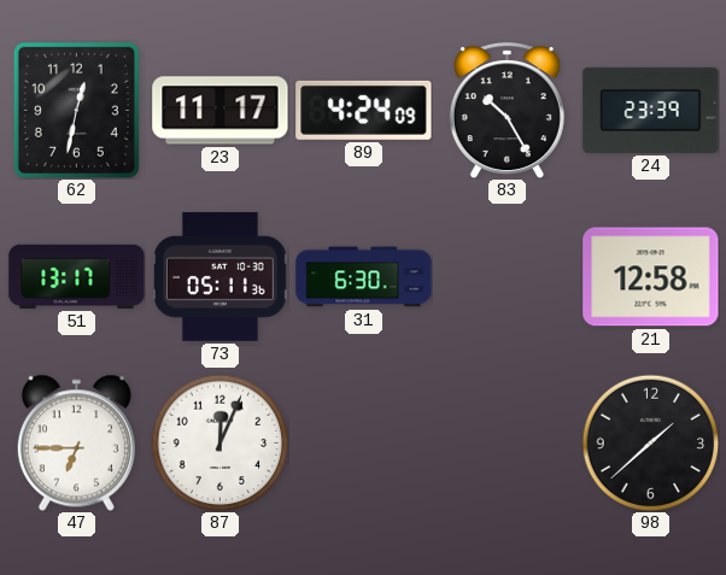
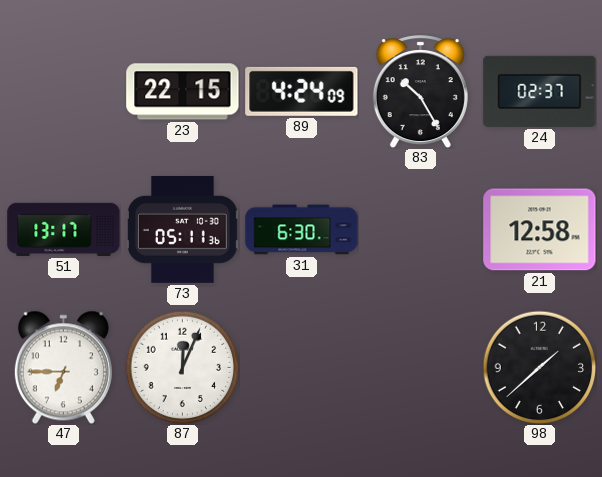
62: 12:32 -> none
23: 11:17 -> 22:15
24: 23:39 -> 02:37
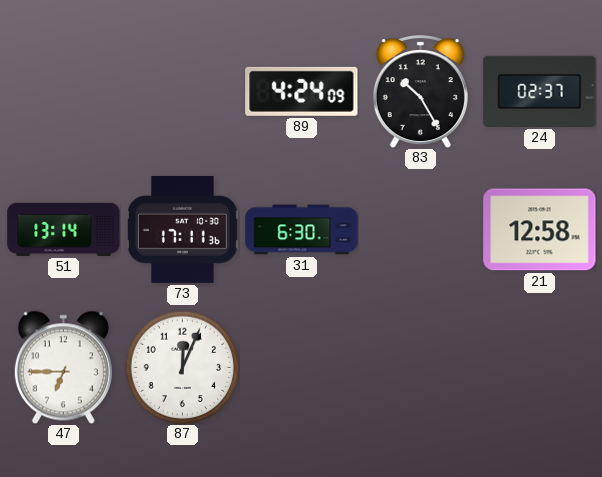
23: 22:15 -> none
51: 13:17 -> 13:14
73: 05:11 -> 17:11
98: 1:38 -> none
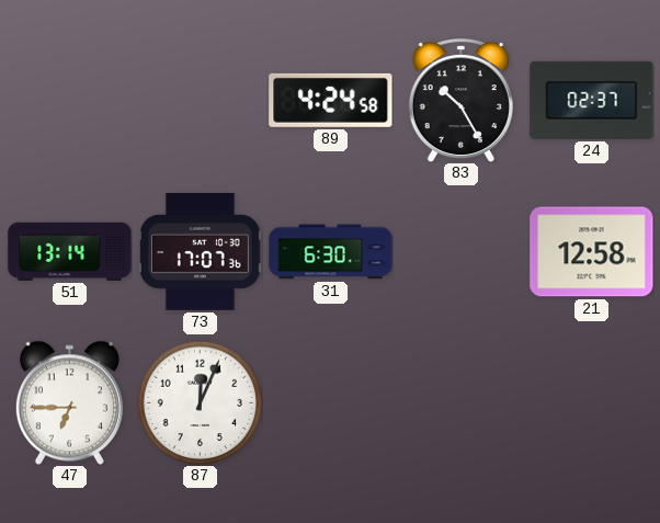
89: 4:24:09 -> 4:24:58
73: 17:11 -> 17:07
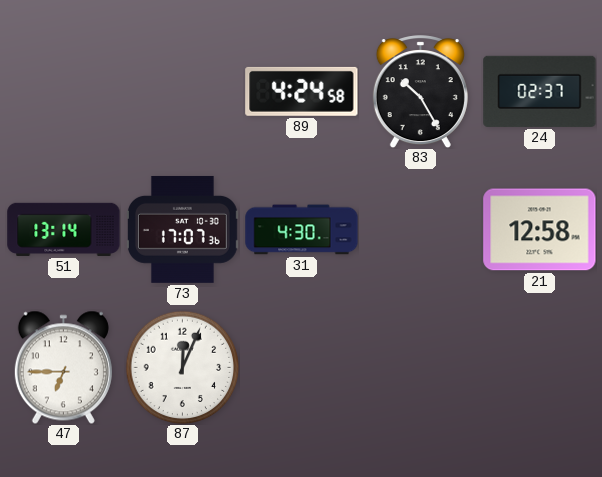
31: 6:30 -> 4:30
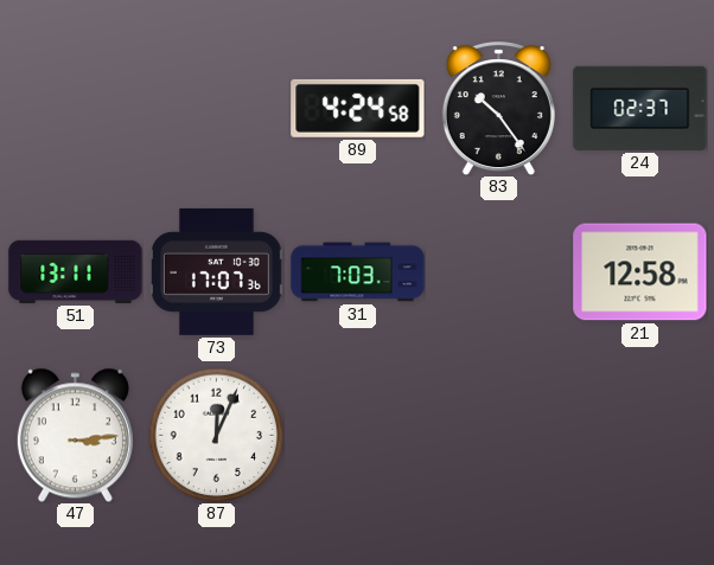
83: 10:25 -> 10:24
51: 13:14 -> 13:11
31: 4:30 -> 7:03
47: 6:45 -> 3:14
